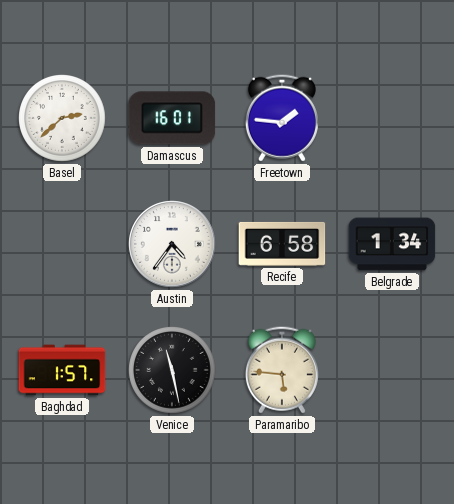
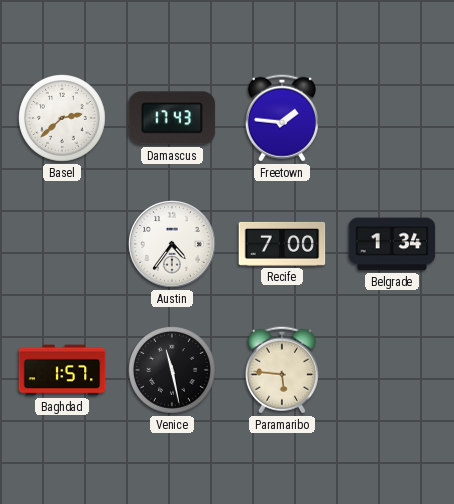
Damascus: 16:01 -> 17:43
Recife: 6:58 -> 7:00
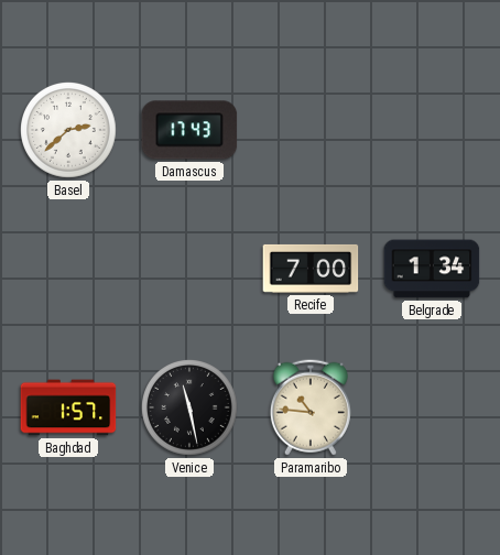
Freetown: 1:46 -> none
Austin: 4:36 -> none
Paramaribo: 5:46 -> 10:46
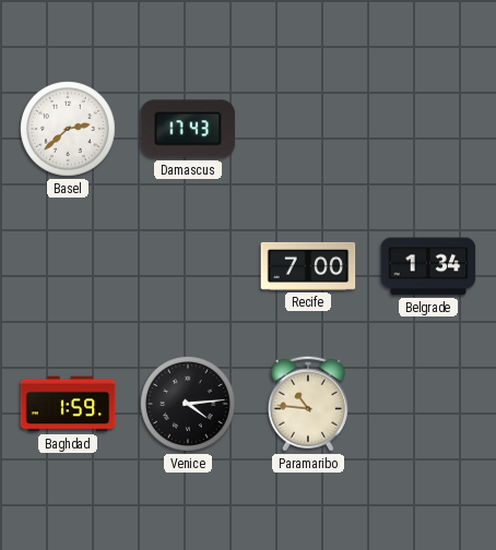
Baghdad: 1:57 -> 1:59
Venice: 11:28 -> 4:14
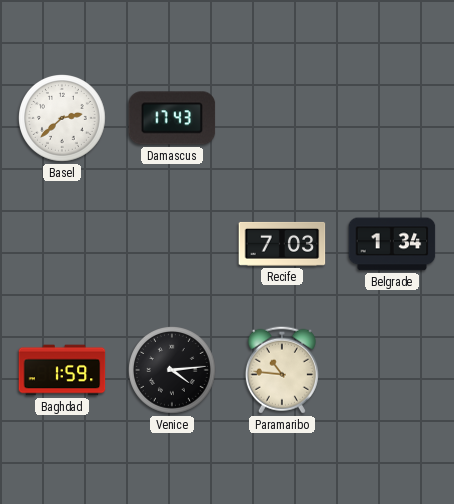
Recife: 7:00 -> 7:03
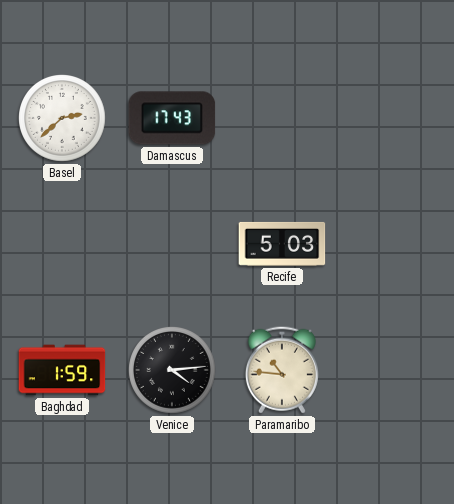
Recife: 7:03 -> 5:03
Belgrade: 1:34 -> none
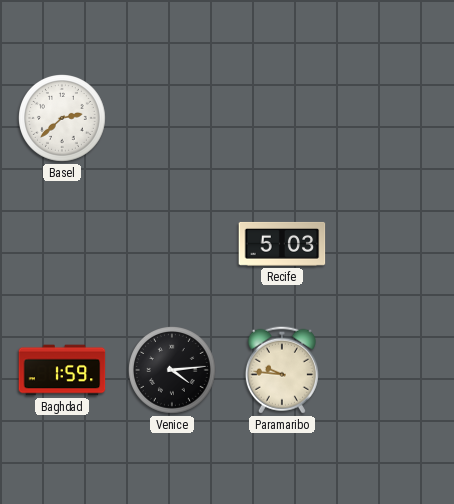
Damascus: 17:43 -> none
Paramaribo: 10:46 -> 9:46
